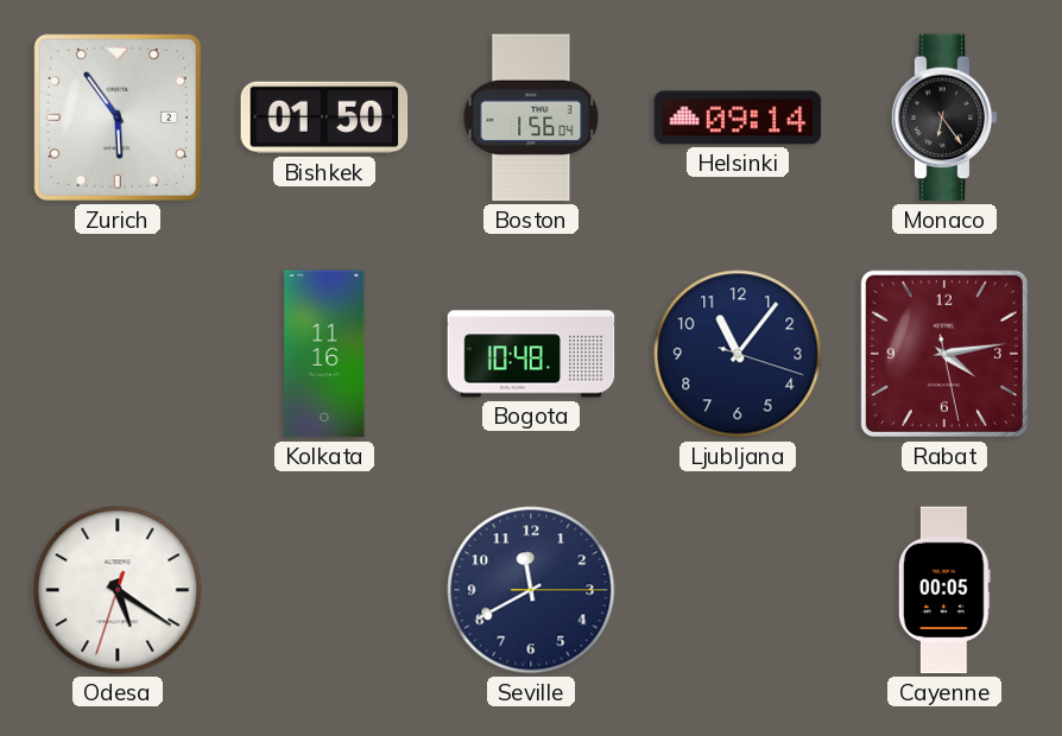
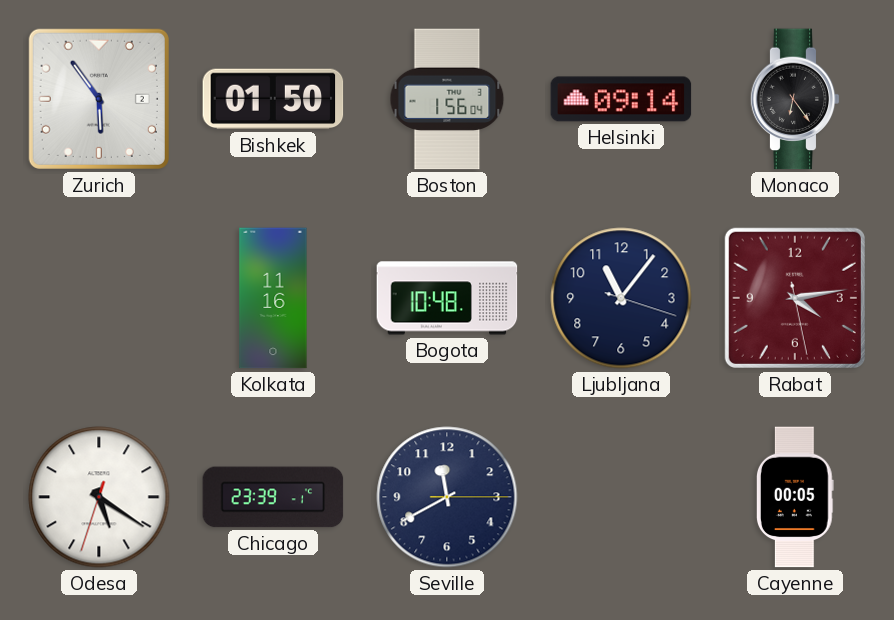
Chicago: none -> 23:39
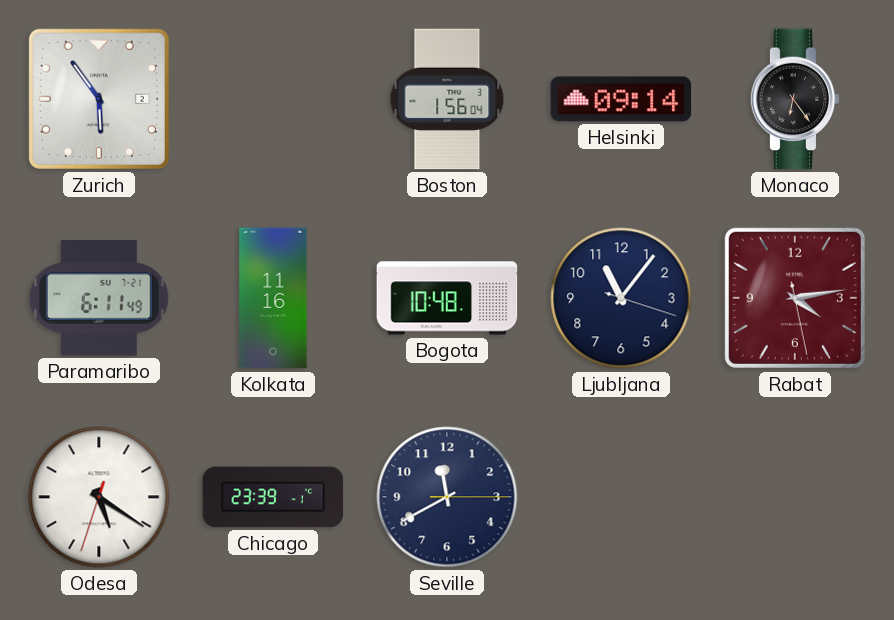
Bishkek: 01:50 -> none
Paramaribo: none -> 6:11
Cayenne: 00:05 -> none
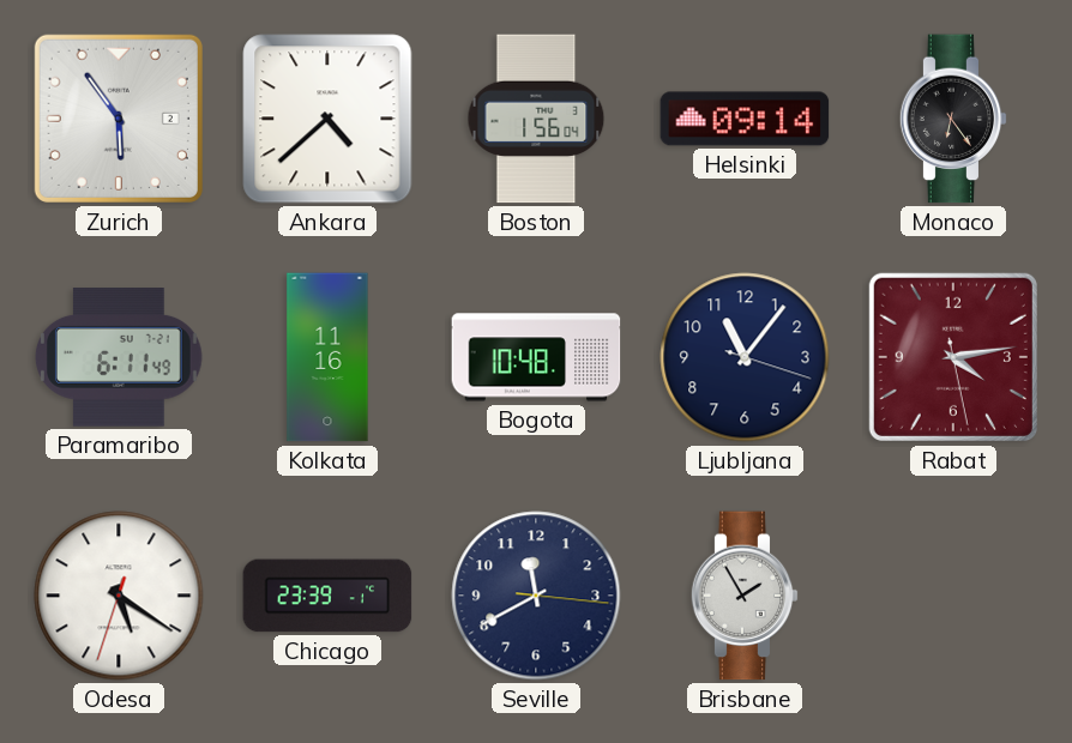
Ankara: none -> 4:38
Seville: 11:40:15 -> 11:40:16
Brisbane: none -> 1:55
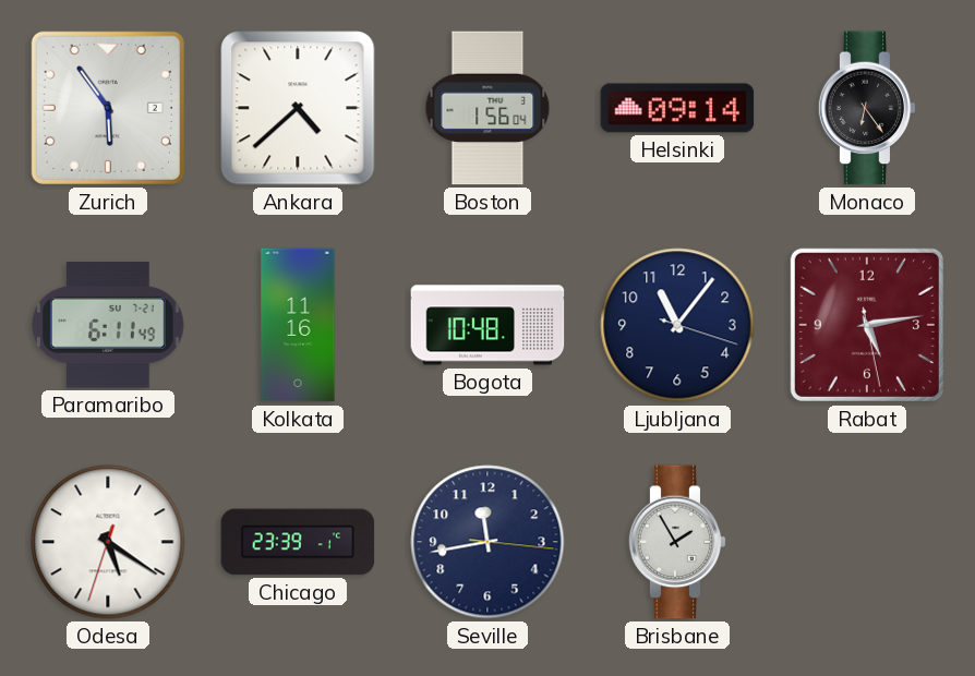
Rabat: 4:13 -> 5:13
Seville: 11:40 -> 11:43
